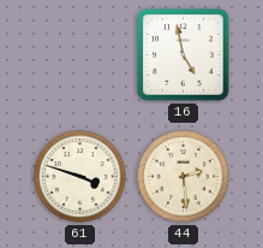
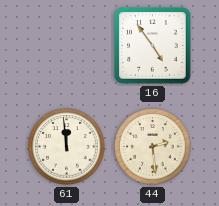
16: 4:58 -> 4:54
61: 3:48 -> 11:59
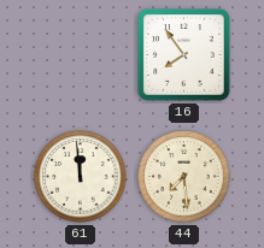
16: 4:54 -> 7:54
44: 2:29 -> 7:29
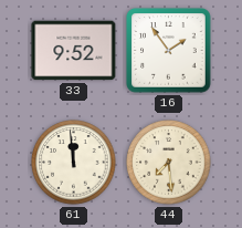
33: none -> 9:52
16: 7:54 -> 1:54
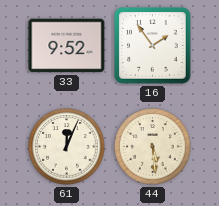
61: 11:59 -> 12:04
44: 7:29 -> 5:29
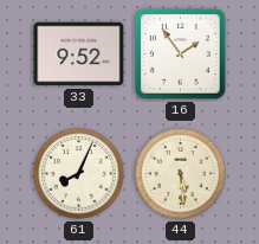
61: 12:04 -> 8:04
